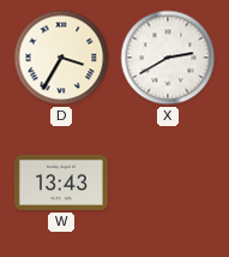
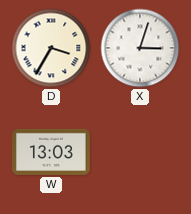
X: 2:40 -> 3:03
W: 13:43 -> 13:03
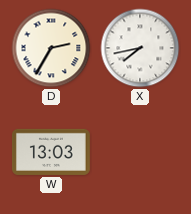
D: 3:35 -> 2:35
X: 3:03 -> 7:43
